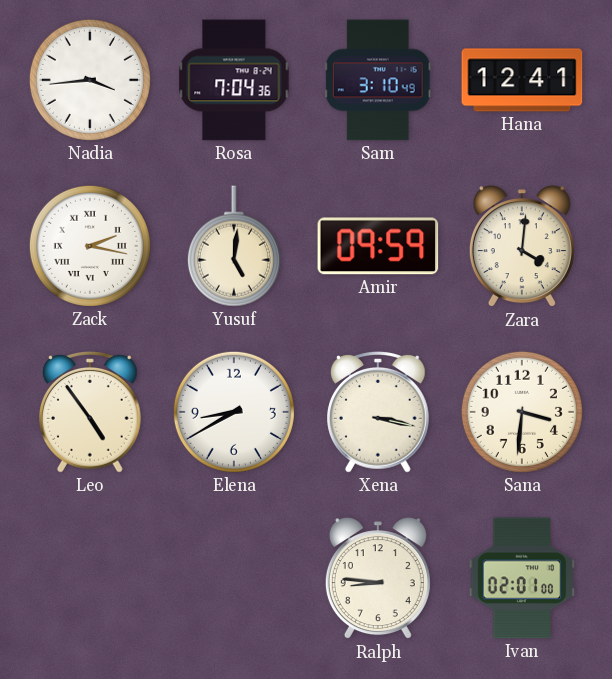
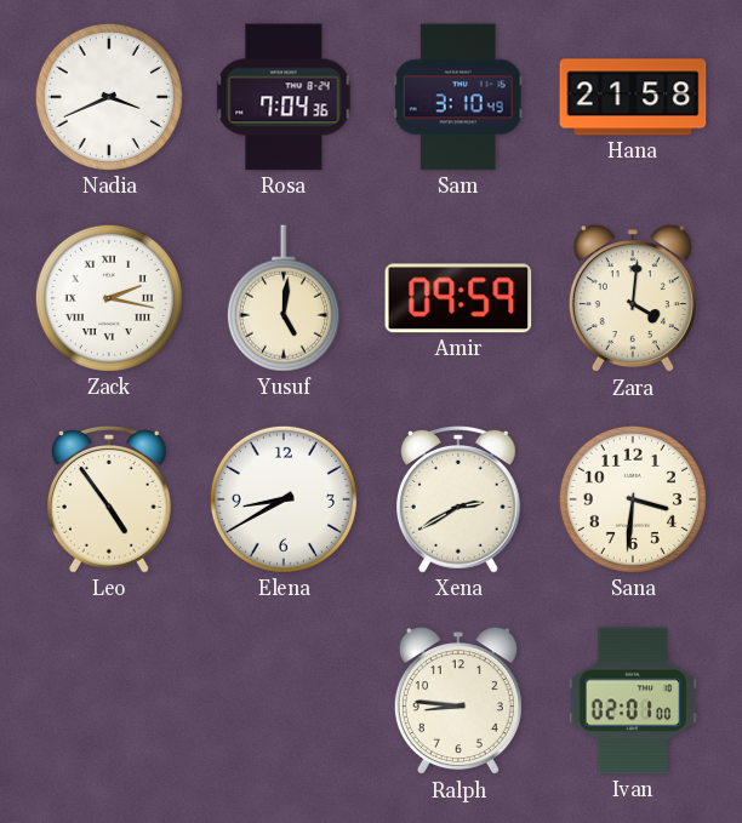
Nadia: 3:44 -> 3:41
Hana: 12:41 -> 21:58
Xena: 3:17 -> 2:40
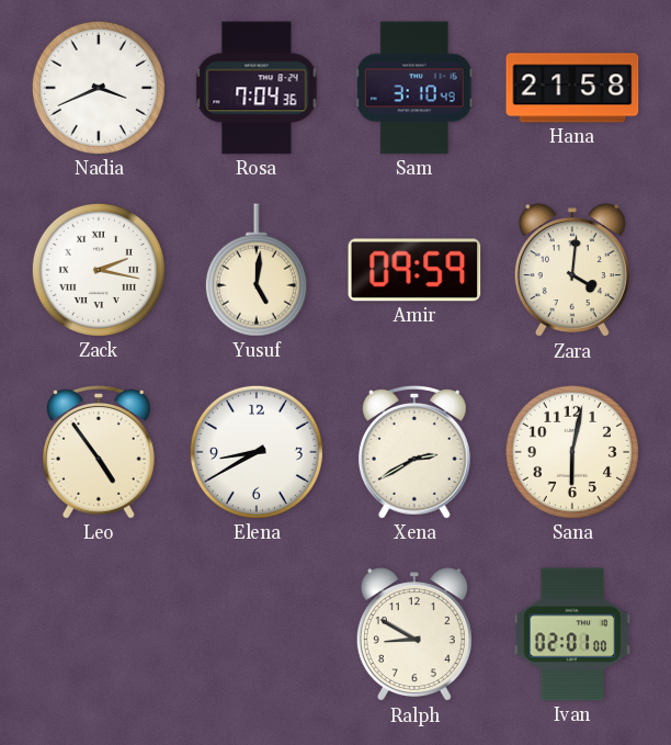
Sana: 3:31 -> 6:02
Ralph: 8:46 -> 8:50
